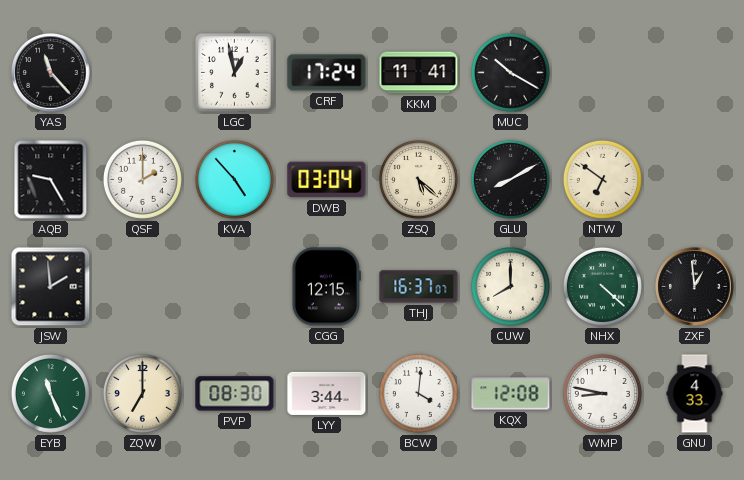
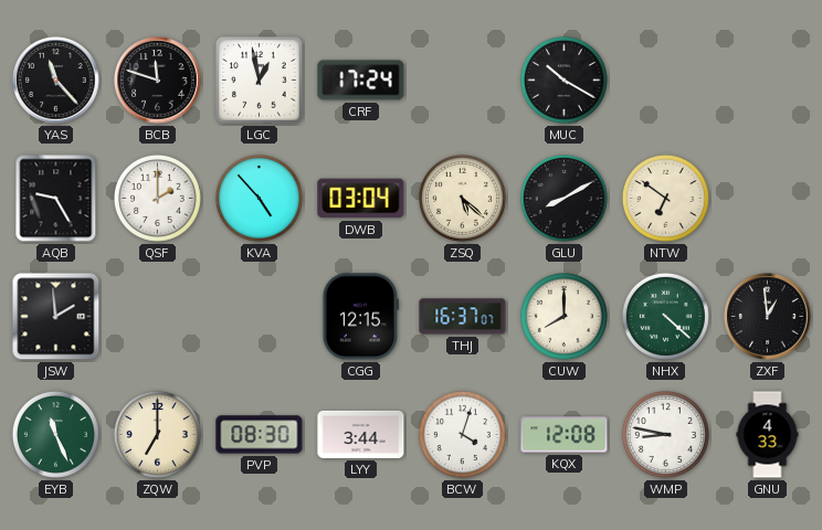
BCB: none -> 11:48
KKM: 11:41 -> none
BCW: 4:01 -> 4:03
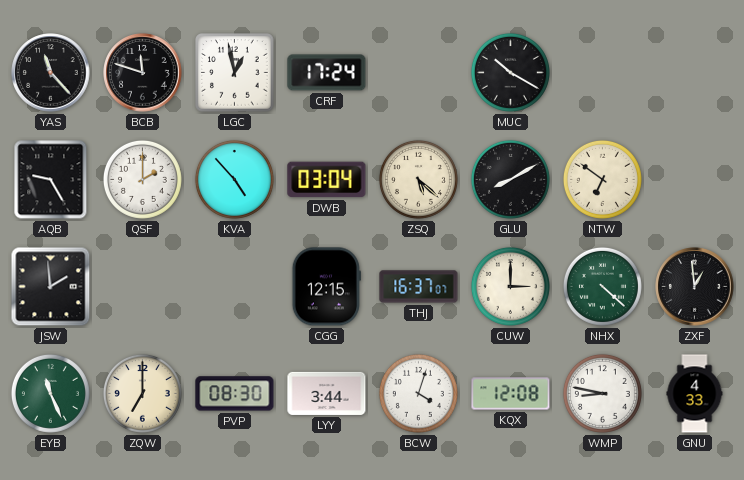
CUW: 8:00 -> 3:00
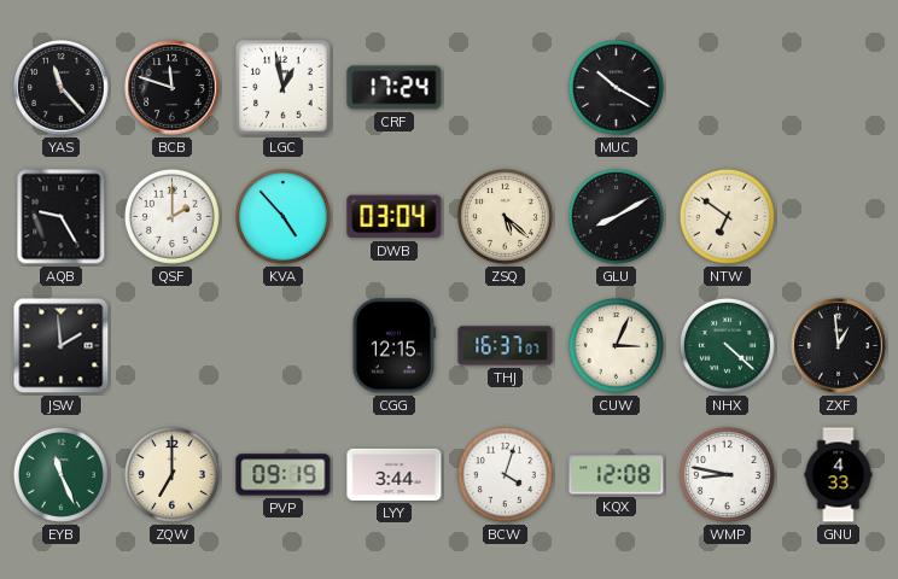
CUW: 3:00 -> 3:04
PVP: 08:30 -> 09:19
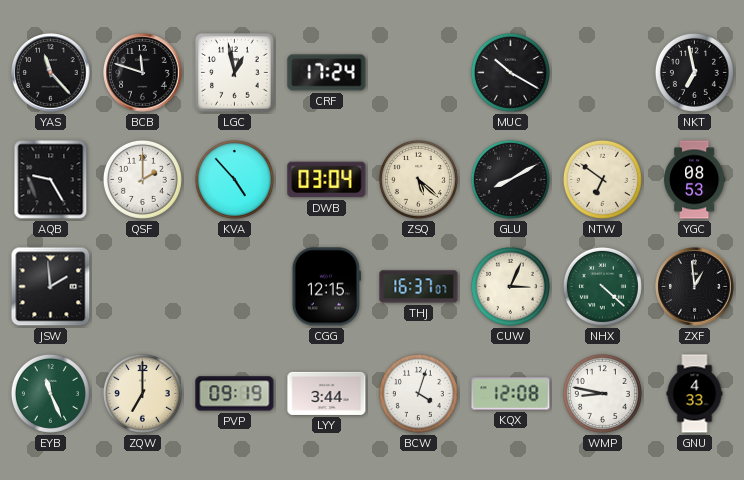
NKT: none -> 6:58
YGC: none -> 08:53
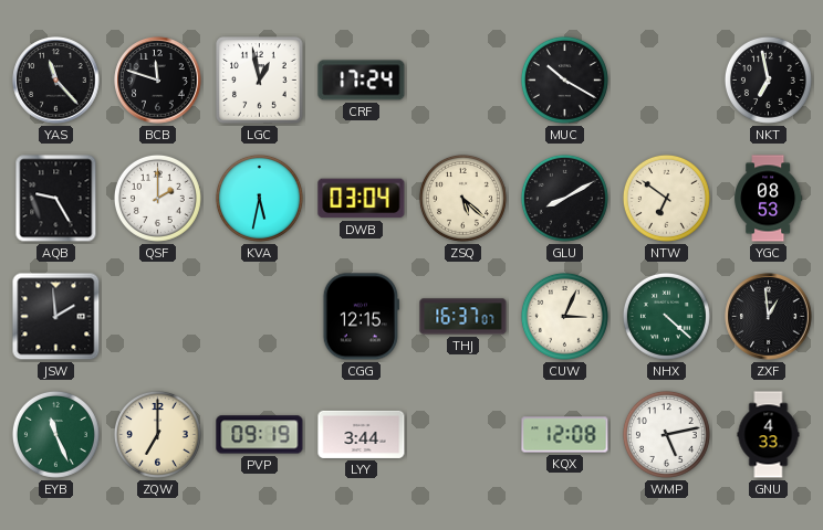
KVA: 4:53 -> 5:32
BCW: 4:03 -> none
WMP: 8:47 -> 5:13
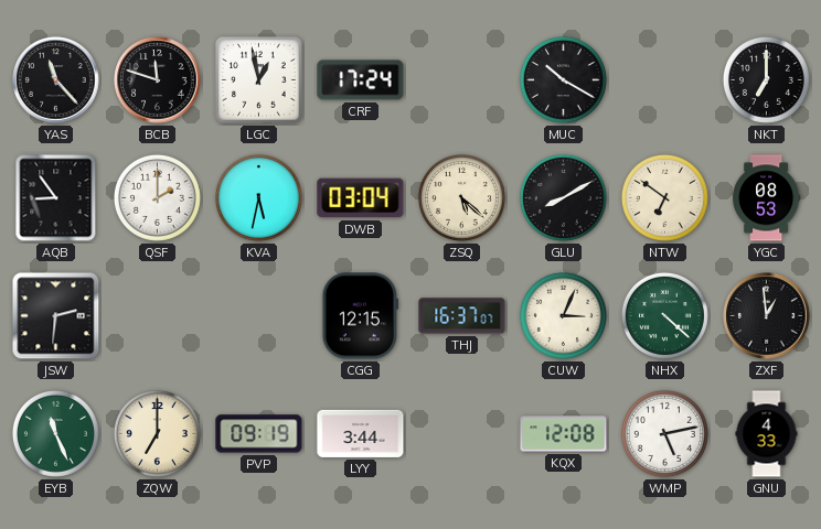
NKT: 6:58 -> 7:00
AQB: 9:25 -> 8:54
JSW: 1:59 -> 2:31
